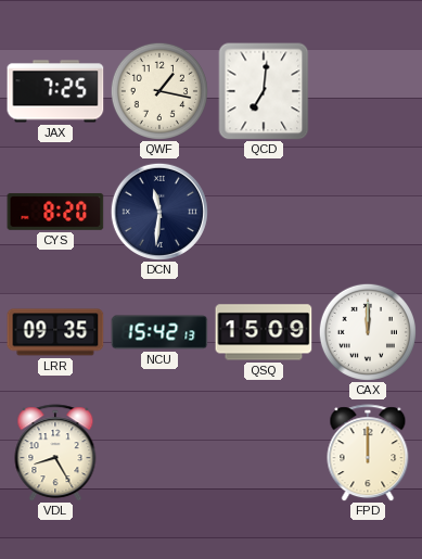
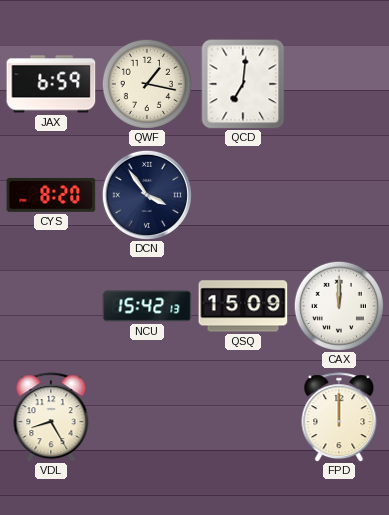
JAX: 7:25 -> 6:59
DCN: 11:31 -> 3:54
LRR: 09:35 -> none
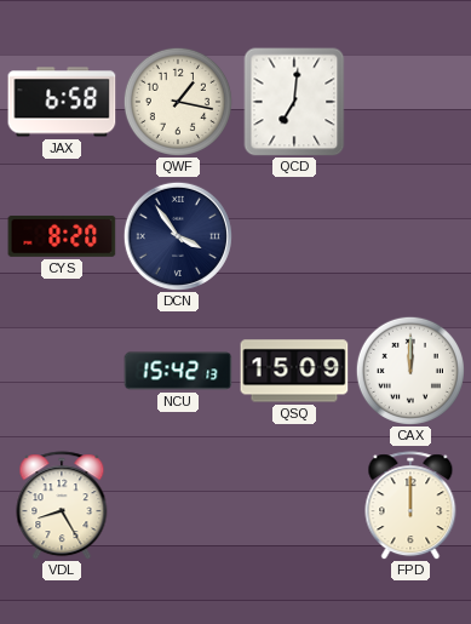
JAX: 6:59 -> 6:58
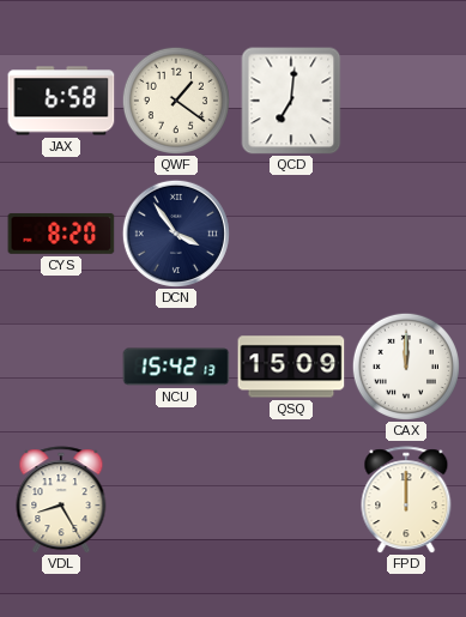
QWF: 1:17 -> 1:21
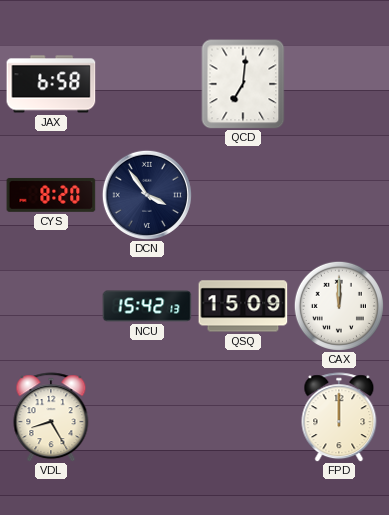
QWF: 1:21 -> none
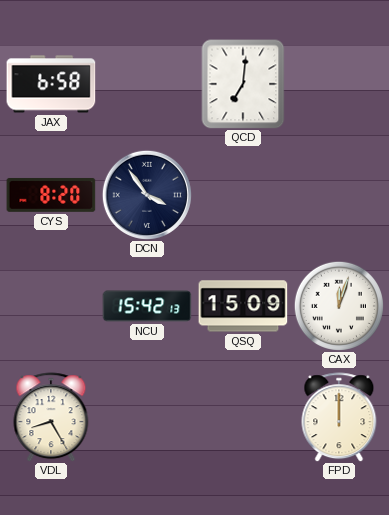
CAX: 12:00 -> 12:03
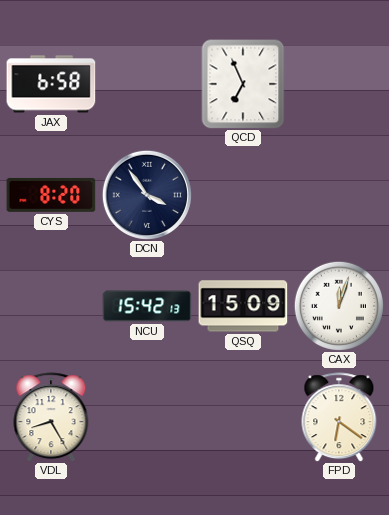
QCD: 7:01 -> 6:56
FPD: 12:00 -> 6:21
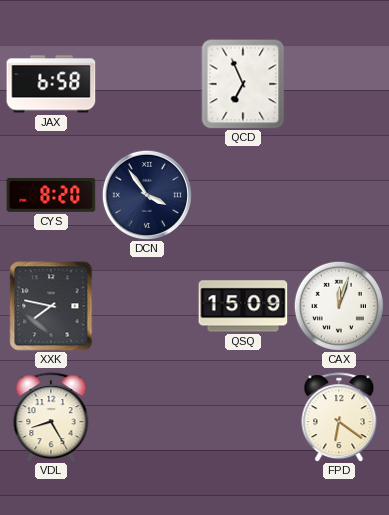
XXK: none -> 7:47
NCU: 15:42 -> none
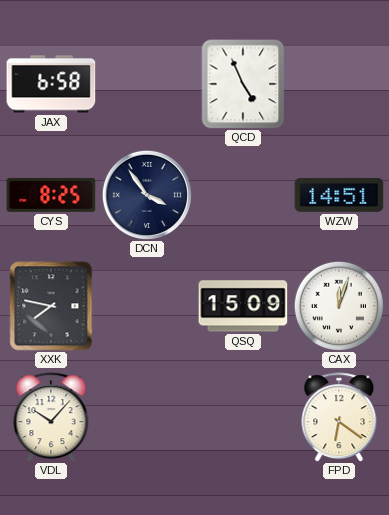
QCD: 6:56 -> 4:56
CYS: 8:20 -> 8:25
WZW: none -> 14:51
VDL: 8:25 -> 10:07
